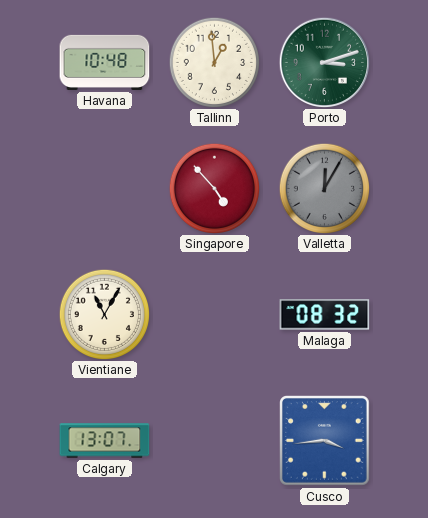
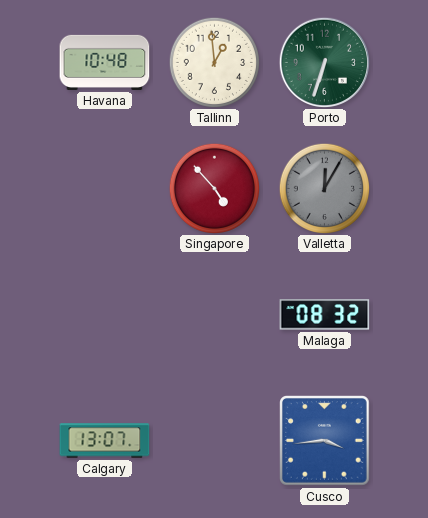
Porto: 3:12 -> 6:33
Vientiane: 11:05 -> none
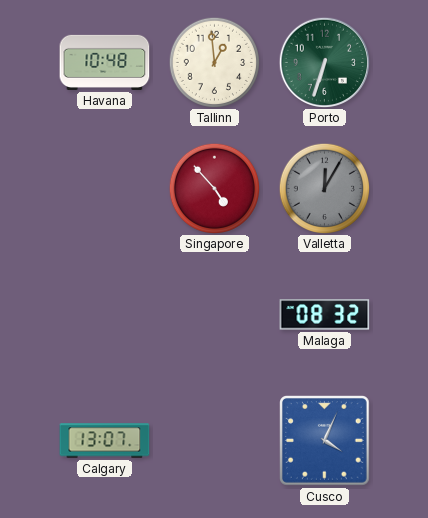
Cusco: 3:44 -> 4:04
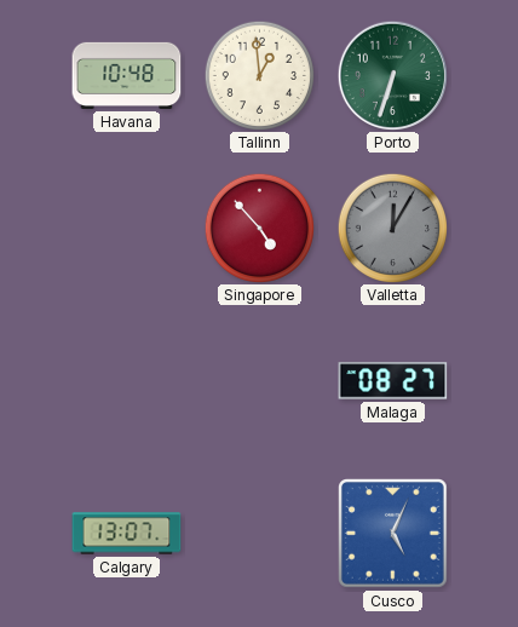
Malaga: 08:32 -> 08:27
Cusco: 4:04 -> 5:04
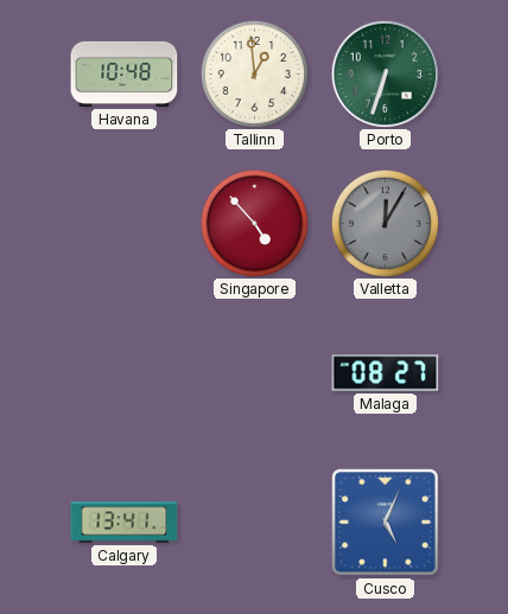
Calgary: 13:07 -> 13:41
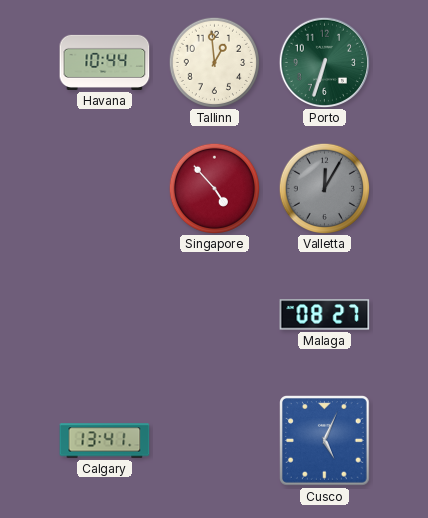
Havana: 10:48 -> 10:44
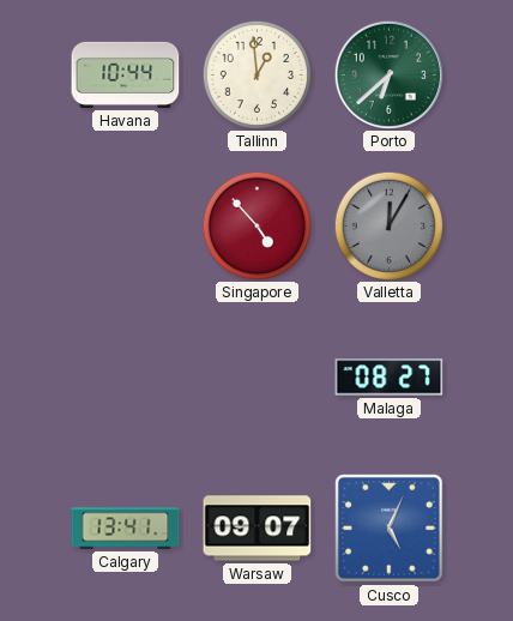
Porto: 6:33 -> 6:38
Warsaw: none -> 09:07
